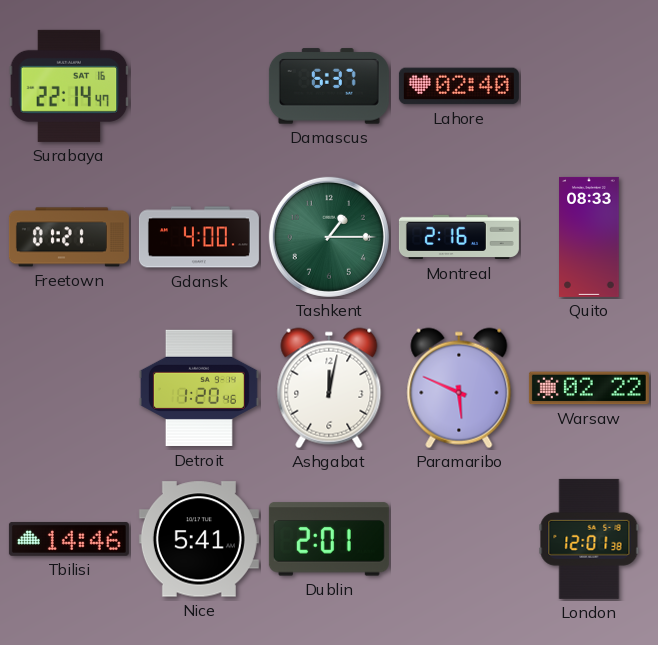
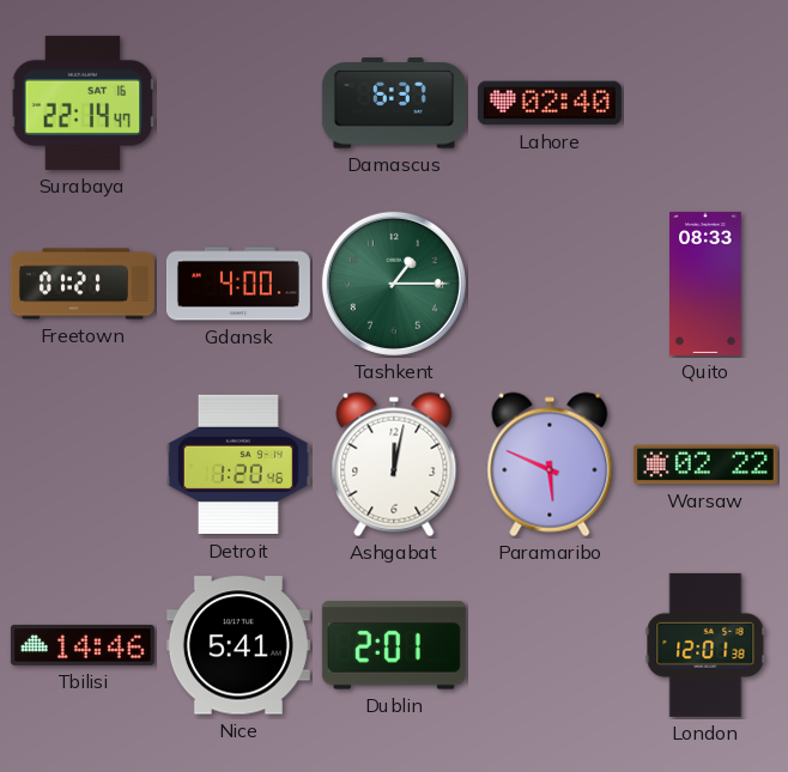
Montreal: 2:16 -> none
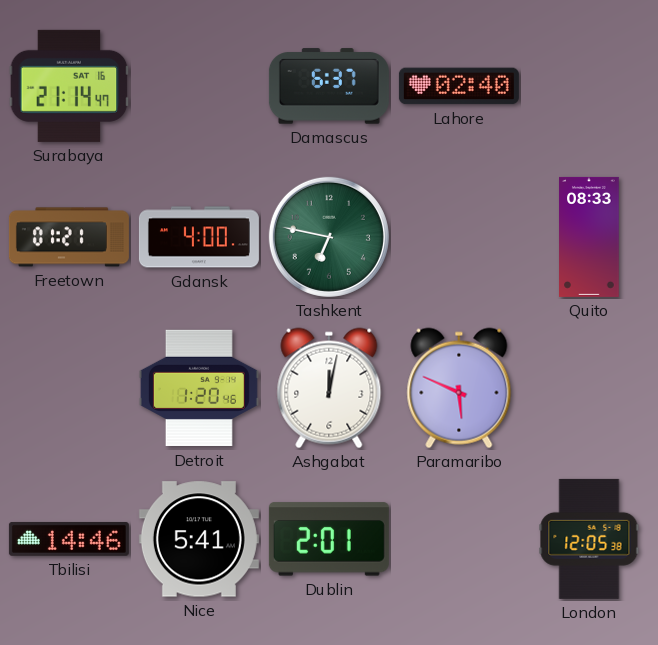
Surabaya: 22:14 -> 21:14
Tashkent: 1:15 -> 6:47
Warsaw: 02:22 -> none
London: 12:01 -> 12:05
